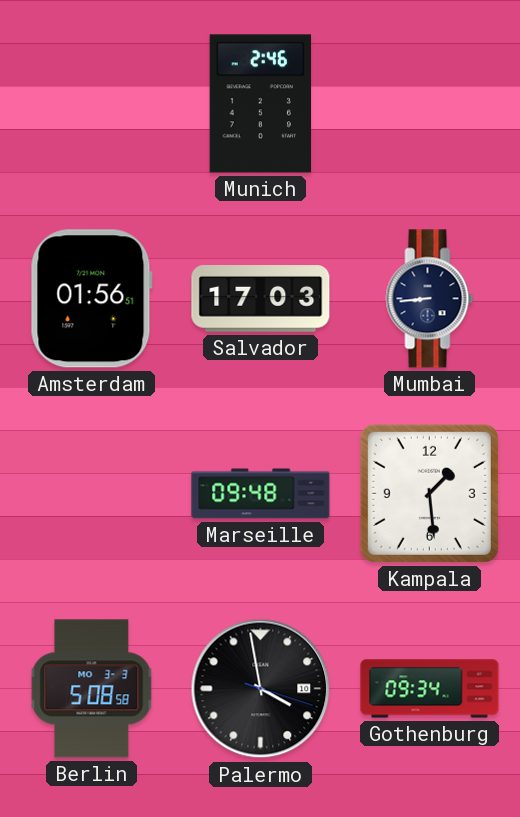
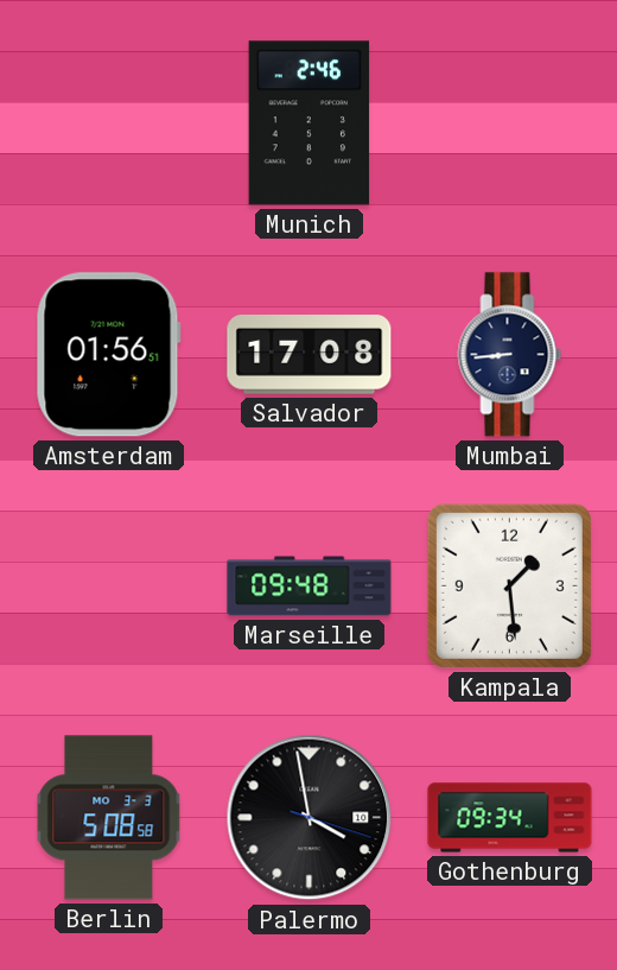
Salvador: 17:03 -> 17:08
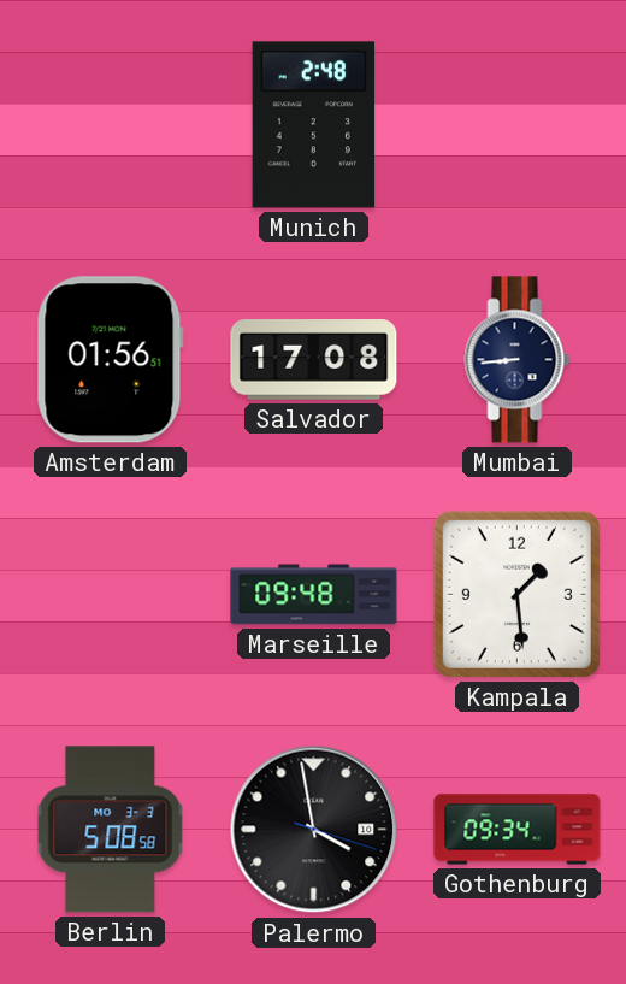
Munich: 2:46 -> 2:48
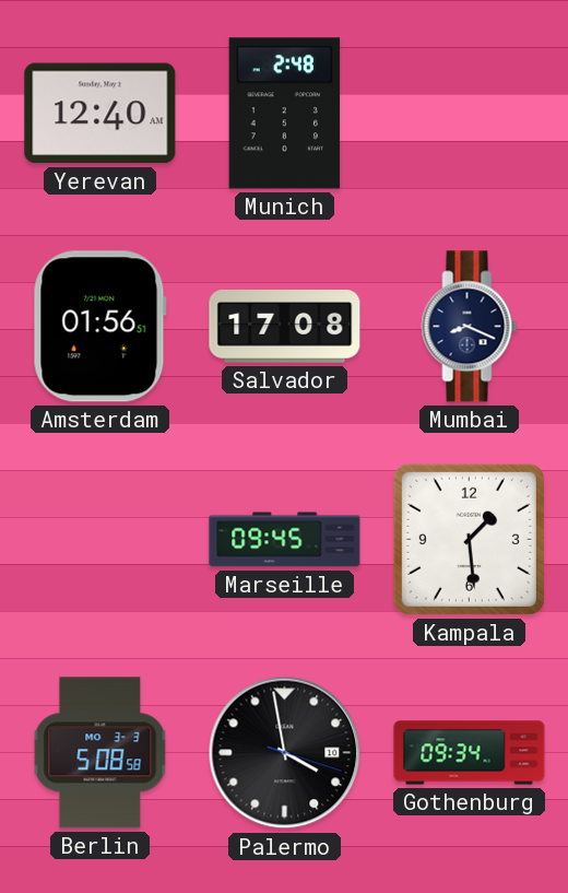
Yerevan: none -> 12:40
Mumbai: 8:44 -> 8:19
Marseille: 09:48 -> 09:45
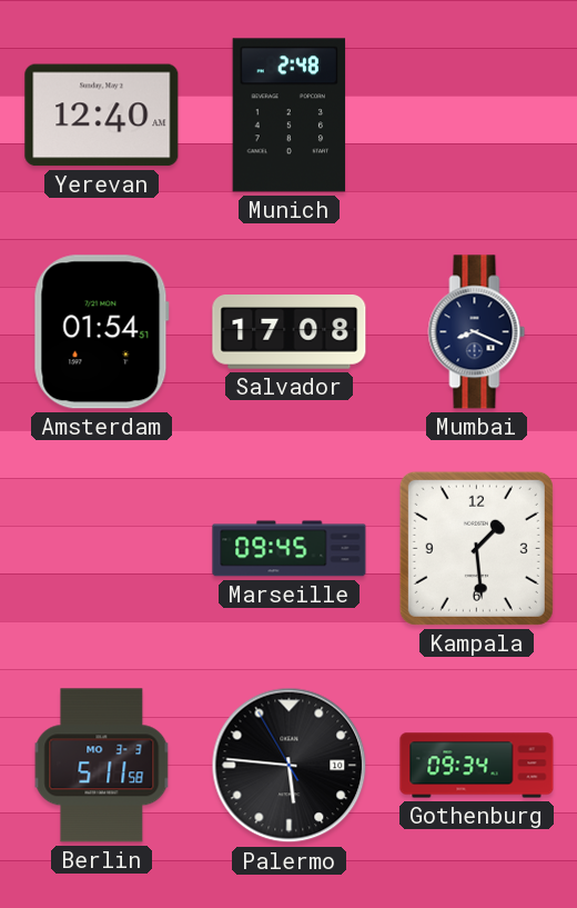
Amsterdam: 01:56 -> 01:54
Berlin: 5:08 -> 5:11
Palermo: 3:58 -> 5:45
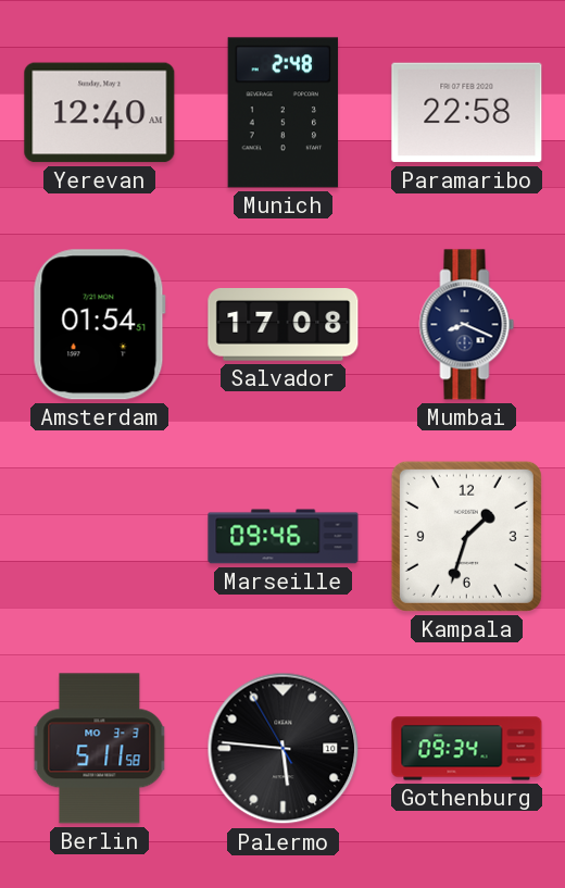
Paramaribo: none -> 22:58
Marseille: 09:45 -> 09:46
Kampala: 1:29 -> 1:33
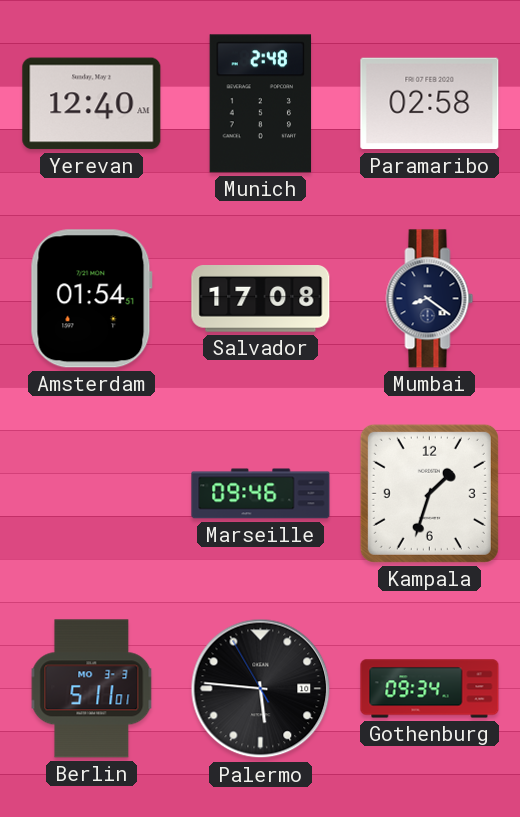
Paramaribo: 22:58 -> 02:58
Mumbai: 8:19 -> 8:21
Berlin: 5:11:58 -> 5:11:01
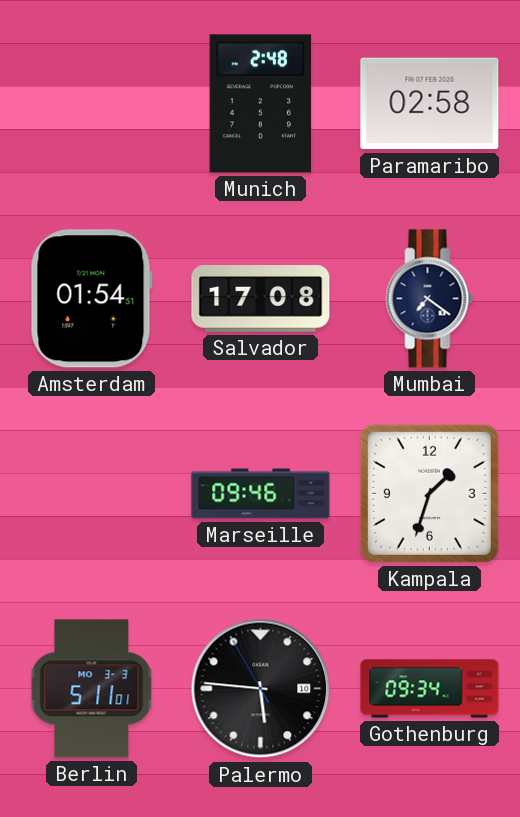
Yerevan: 12:40 -> none
Mumbai: 8:21 -> 7:21
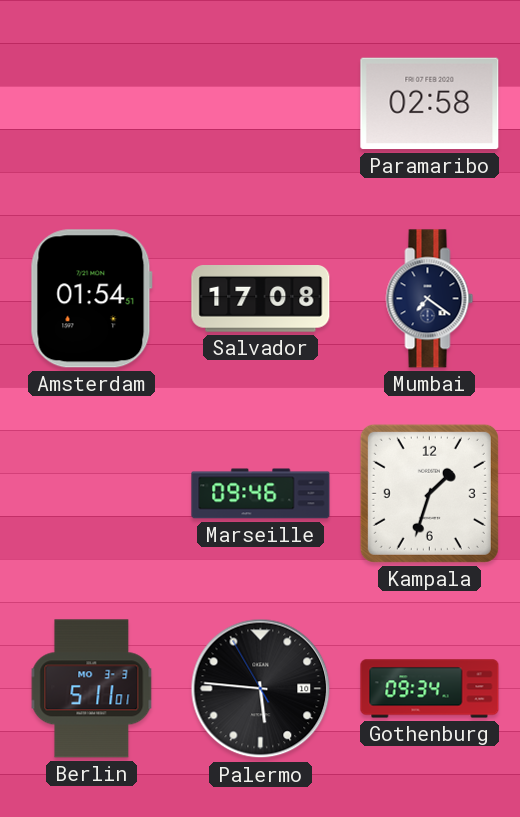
Munich: 2:48 -> none
